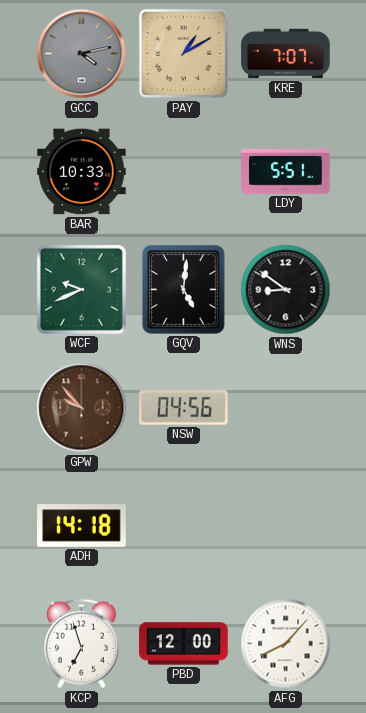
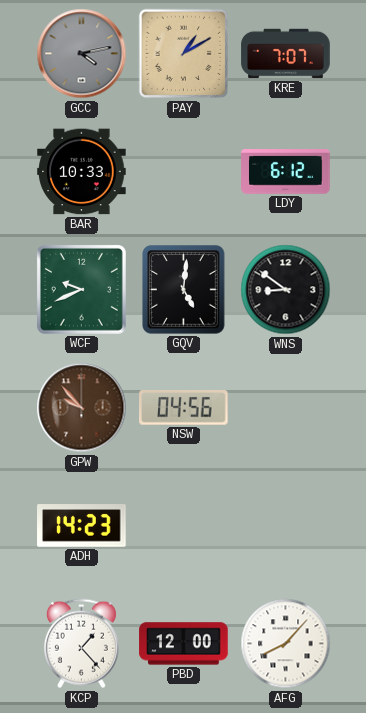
LDY: 5:51 -> 6:12
ADH: 14:18 -> 14:23
KCP: 6:57 -> 1:23
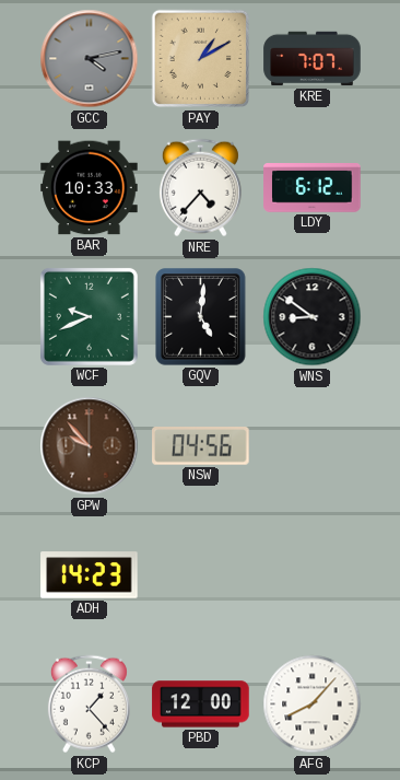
NRE: none -> 4:37
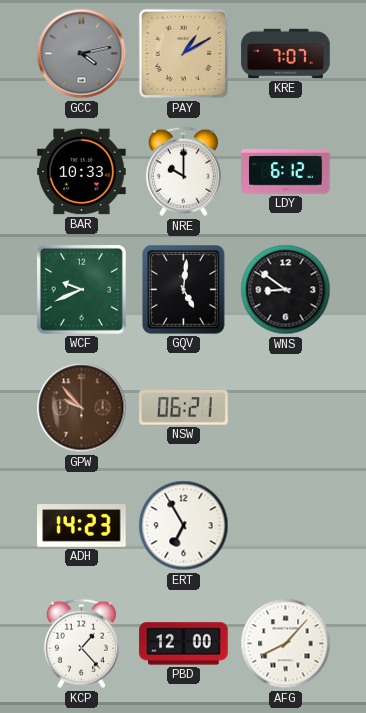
NRE: 4:37 -> 10:00
NSW: 04:56 -> 06:21
ERT: none -> 6:55
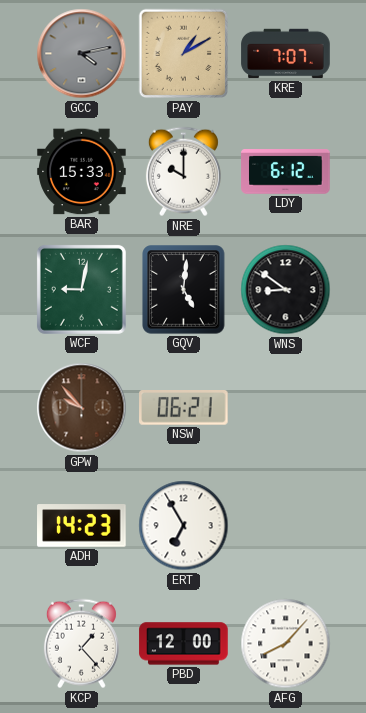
BAR: 10:33 -> 15:33
WCF: 9:41 -> 9:02
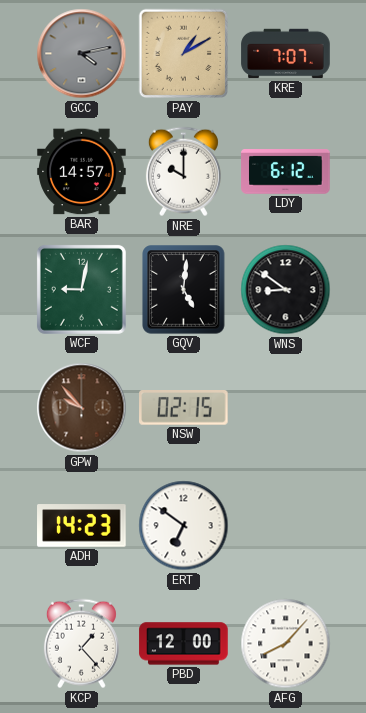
BAR: 15:33 -> 14:57
NSW: 06:21 -> 02:15
ERT: 6:55 -> 6:51
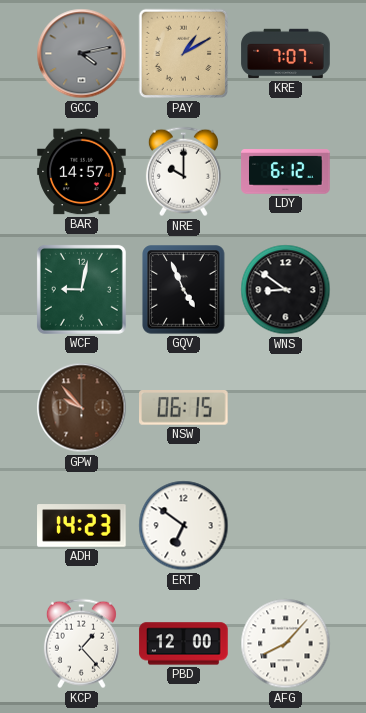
GQV: 5:01 -> 4:56
NSW: 02:15 -> 06:15
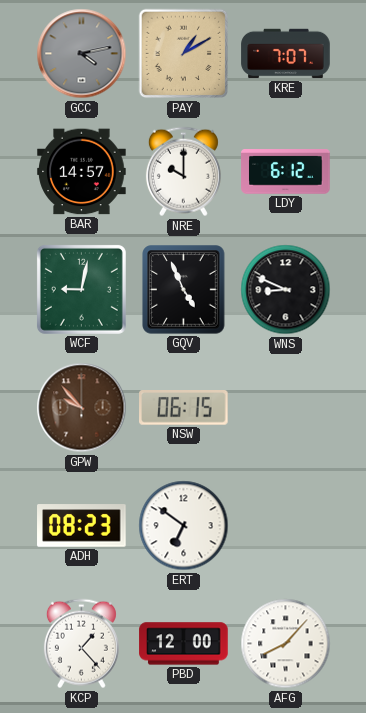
WNS: 8:51 -> 8:49
ADH: 14:23 -> 08:23
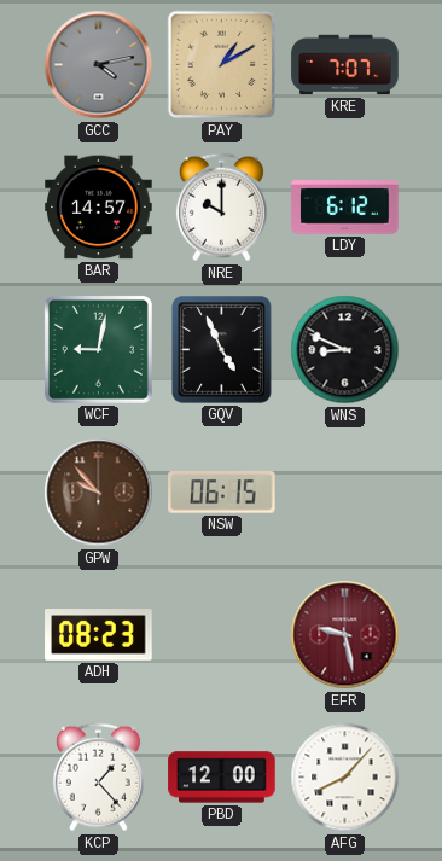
ERT: 6:51 -> none
EFR: none -> 9:28
